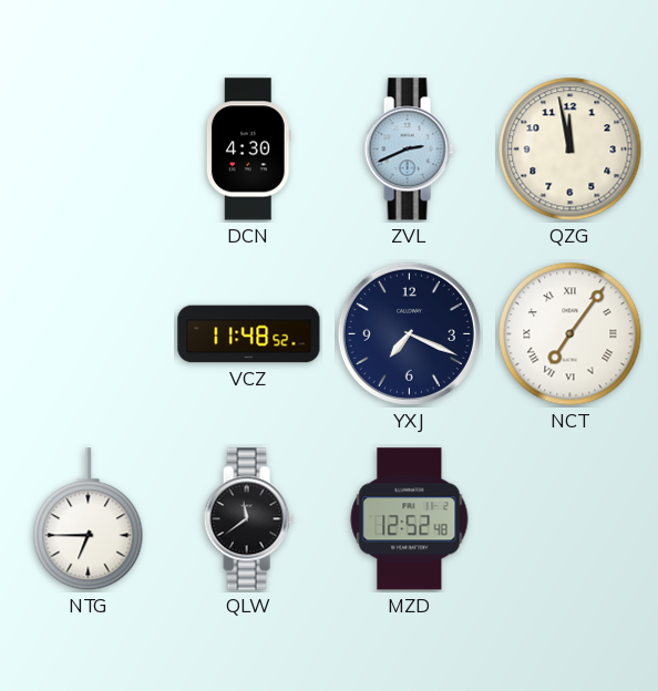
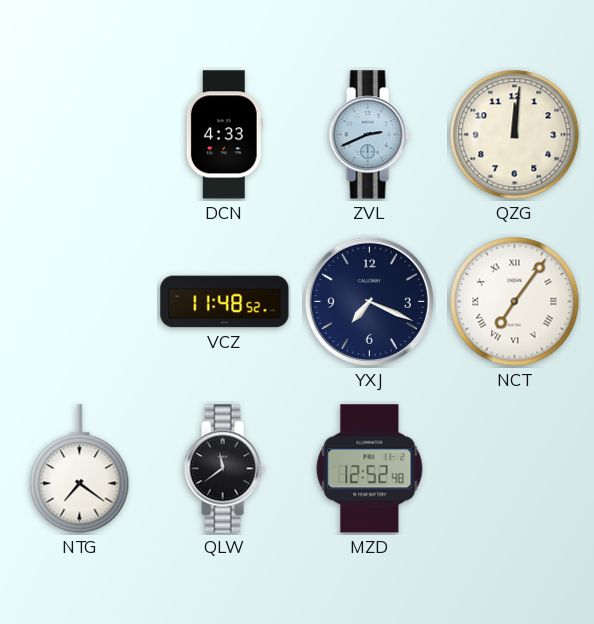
DCN: 4:30 -> 4:33
QZG: 11:58 -> 12:01
NTG: 6:45 -> 7:21
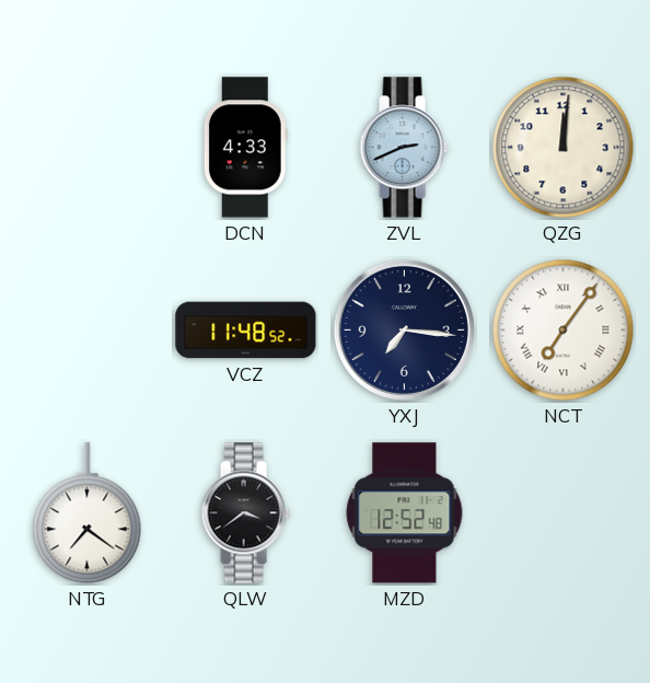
YXJ: 7:19 -> 7:16
QLW: 11:39 -> 3:39
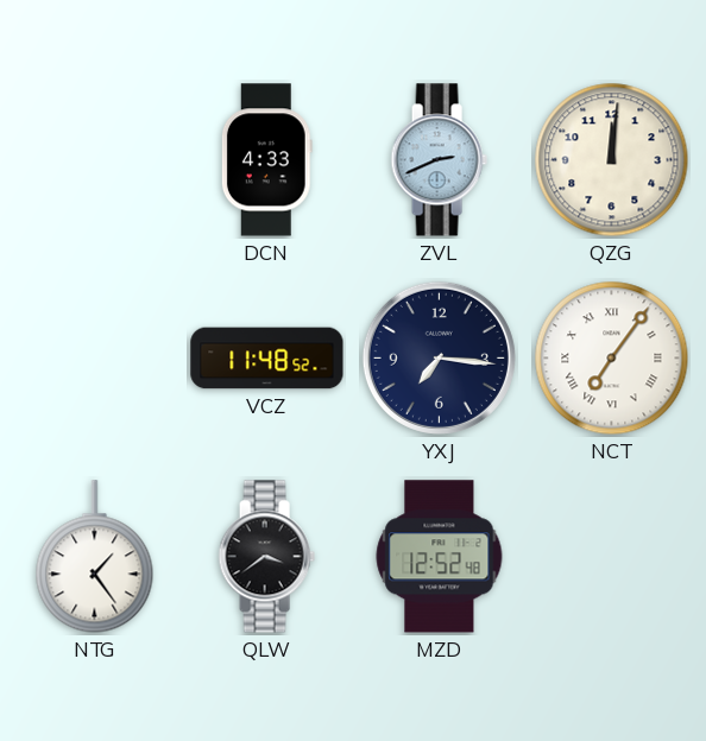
NTG: 7:21 -> 1:24
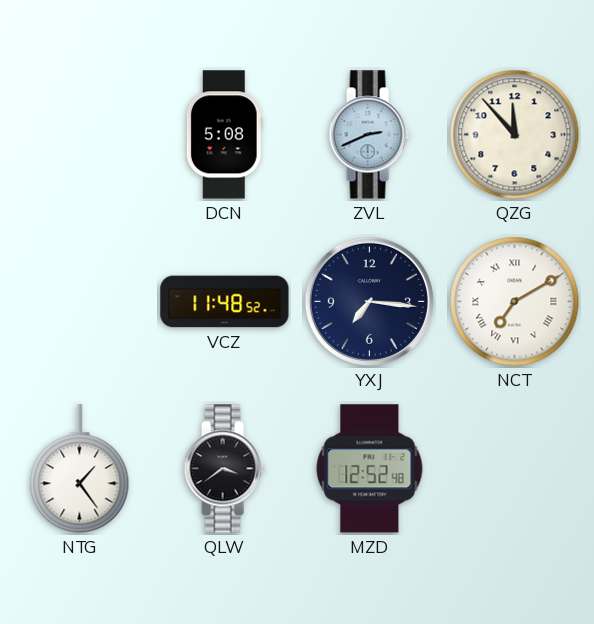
DCN: 4:33 -> 5:08
QZG: 12:01 -> 11:53
NCT: 7:06 -> 7:10
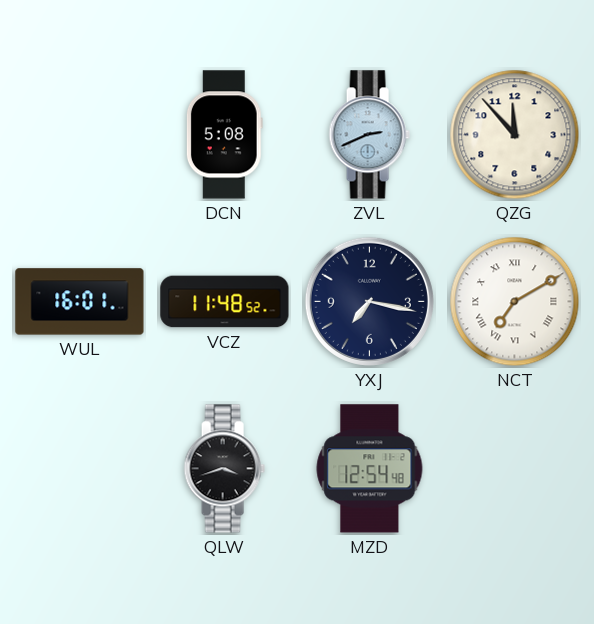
WUL: none -> 16:01
YXJ: 7:16 -> 7:17
NTG: 1:24 -> none
QLW: 3:39 -> 3:42
MZD: 12:52 -> 12:54
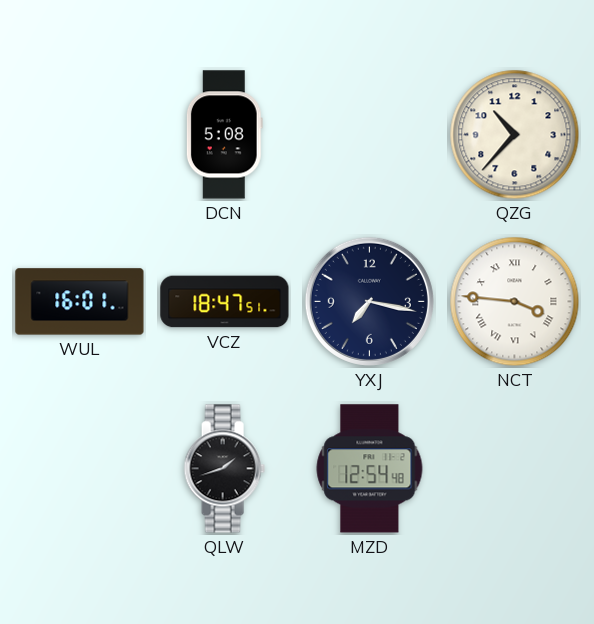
ZVL: 2:41 -> none
QZG: 11:53 -> 10:37
VCZ: 11:48 -> 18:47
NCT: 7:10 -> 3:46
QLW: 3:42 -> 1:42
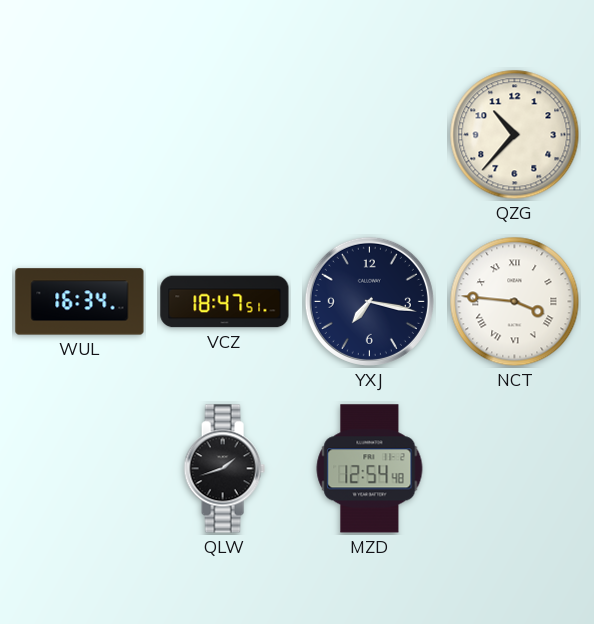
DCN: 5:08 -> none
WUL: 16:01 -> 16:34
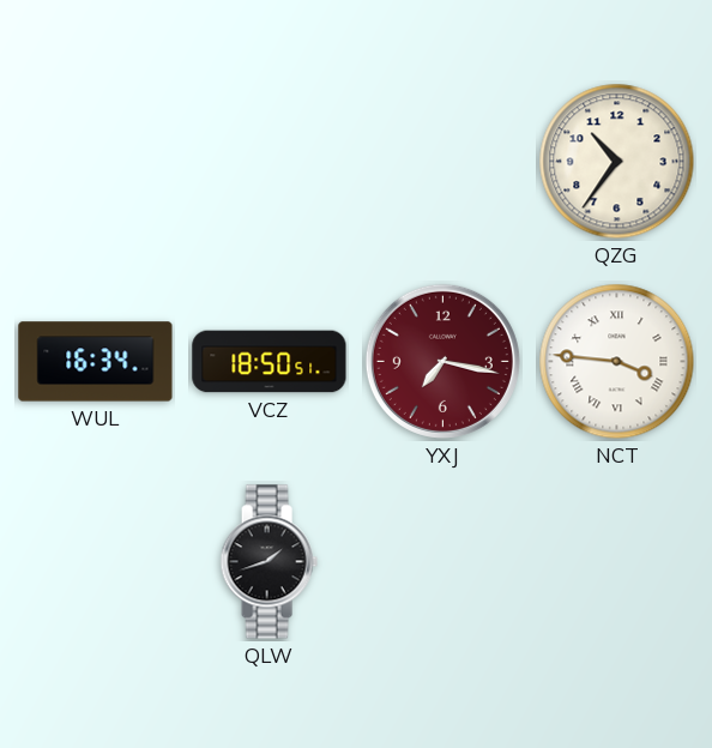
QZG: 10:37 -> 10:36
VCZ: 18:47 -> 18:50
YXJ dial: navy -> burgundy
MZD: 12:54 -> none
